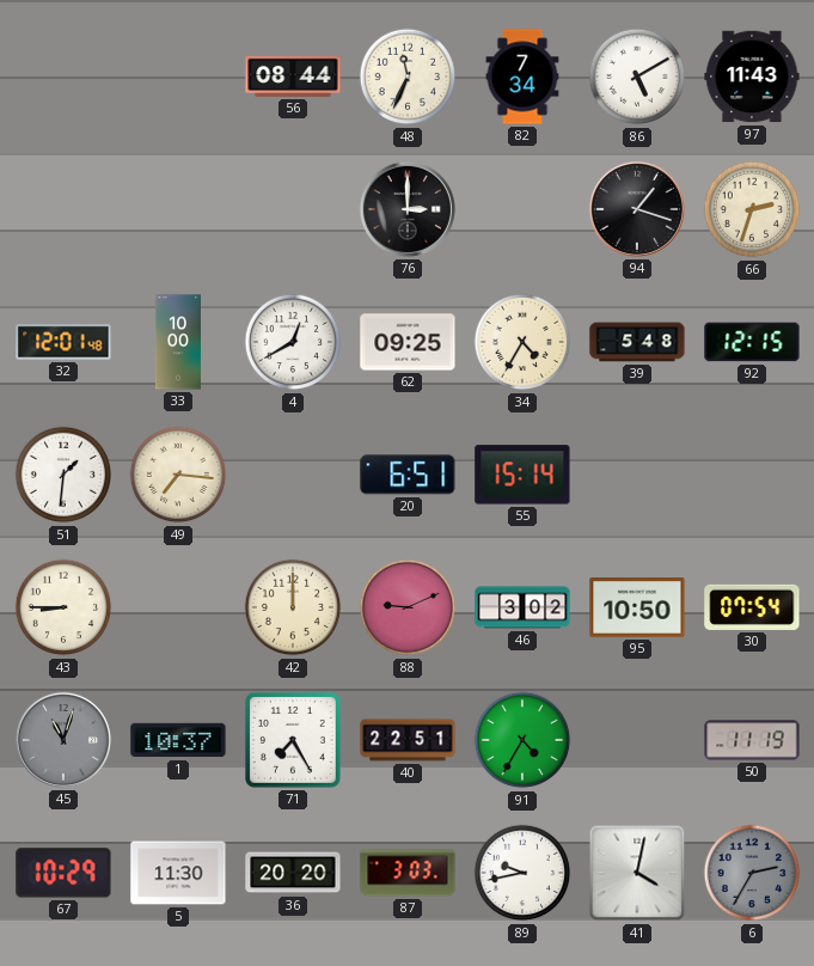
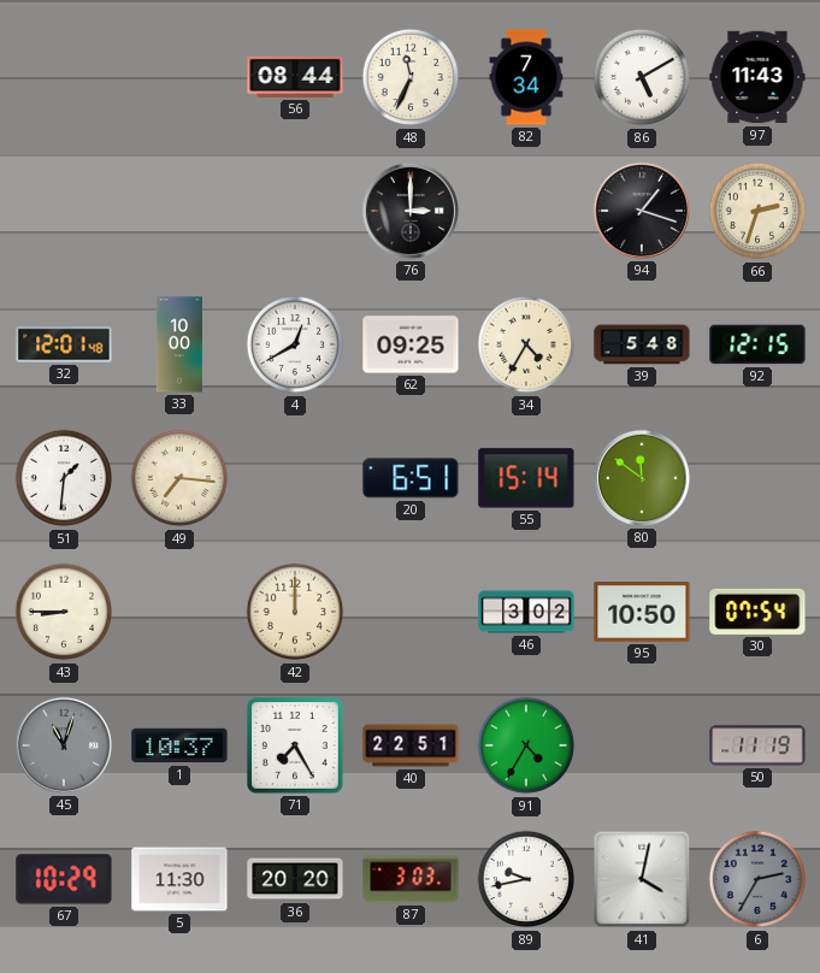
80: none -> 11:51
88: 9:11 -> none
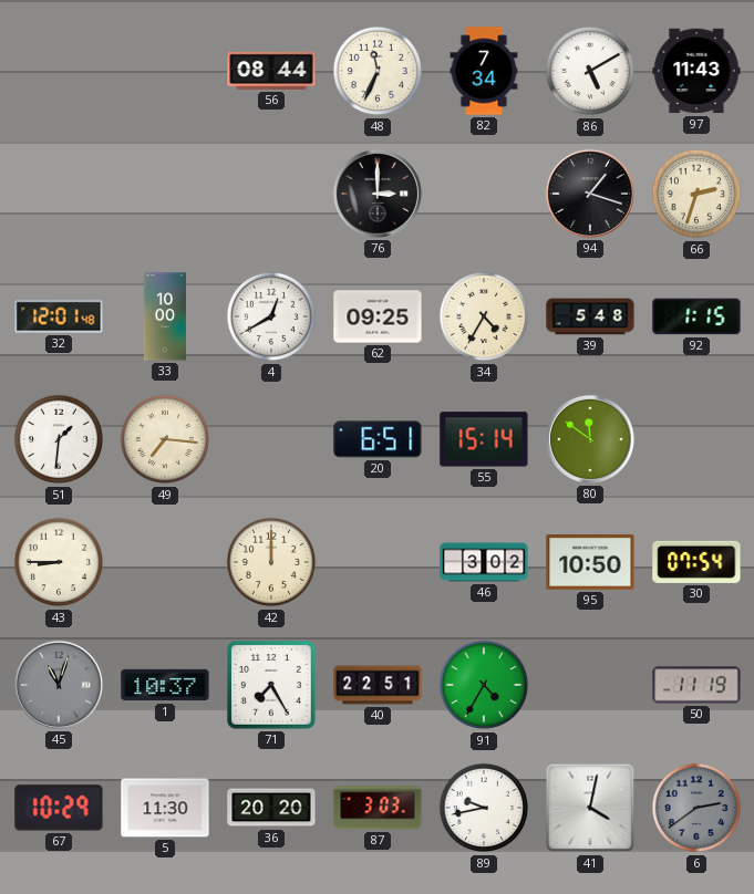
92: 12:15 -> 1:15
6: 2:35 -> 2:39
